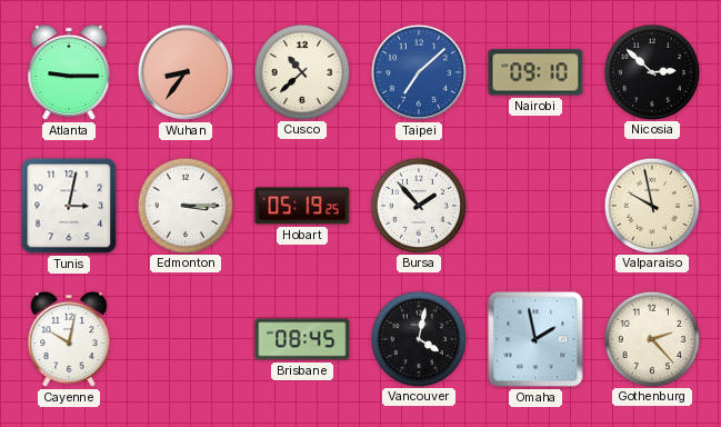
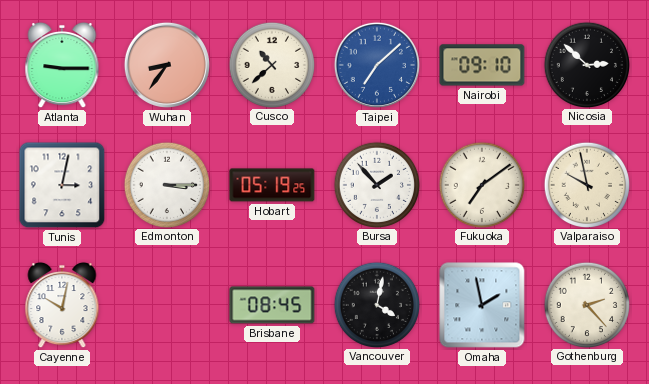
Fukuoka: none -> 7:09
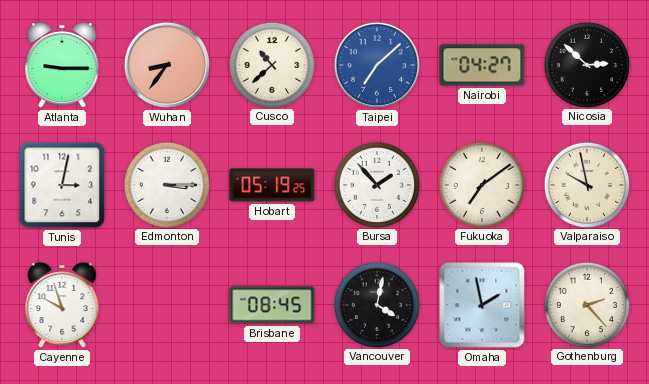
Nairobi: 09:10 -> 04:27
Cayenne: 10:02 -> 9:57
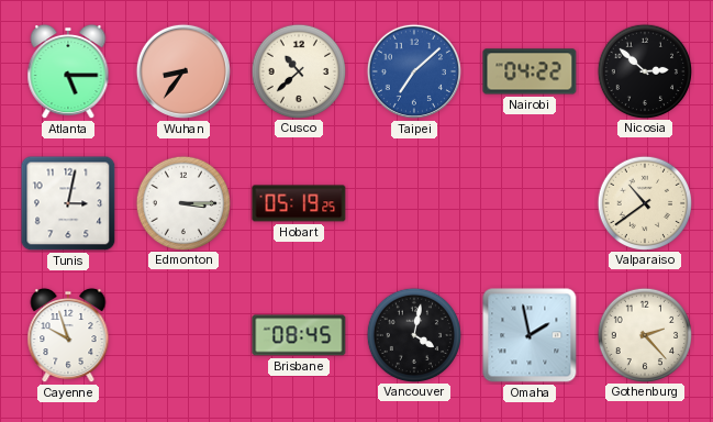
Atlanta: 9:15 -> 5:15
Nairobi: 04:27 -> 04:22
Bursa: 1:53 -> none
Fukuoka: 7:09 -> none
Valparaiso: 9:58 -> 10:39
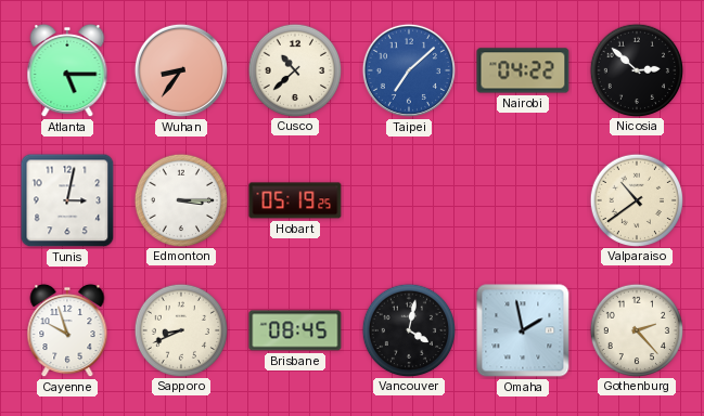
Sapporo: none -> 8:41
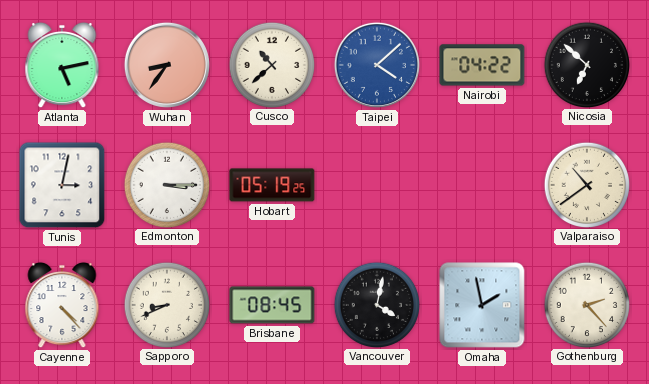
Atlanta: 5:15 -> 5:13
Taipei: 7:08 -> 4:08
Nicosia: 2:52 -> 6:52
Cayenne: 9:57 -> 4:23
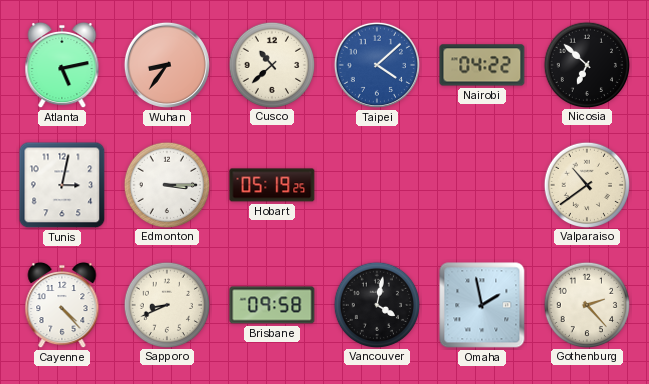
Brisbane: 08:45 -> 09:58
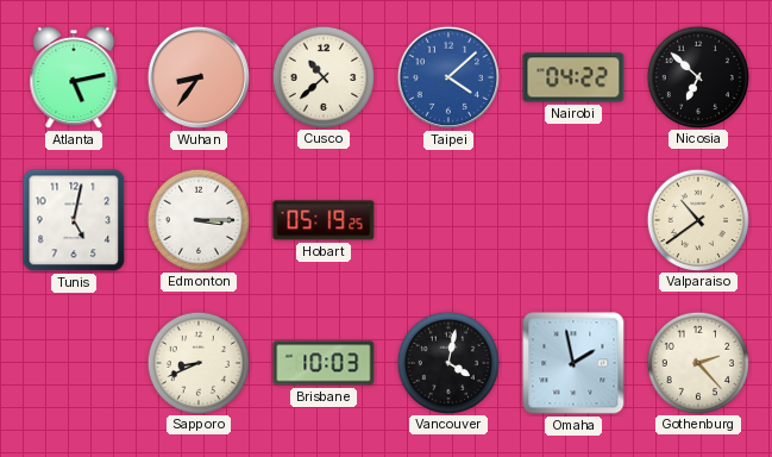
Tunis: 3:02 -> 5:02
Cayenne: 4:23 -> none
Brisbane: 09:58 -> 10:03
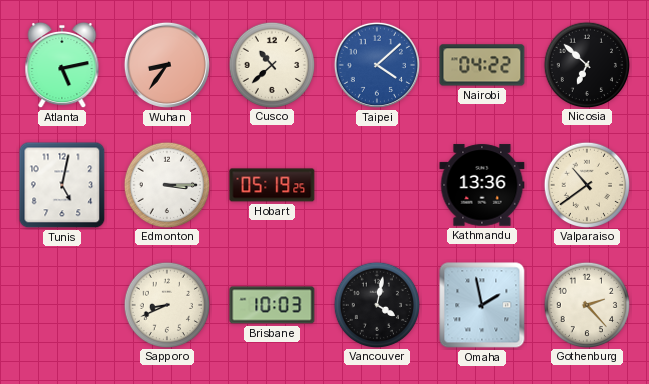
Kathmandu: none -> 13:36
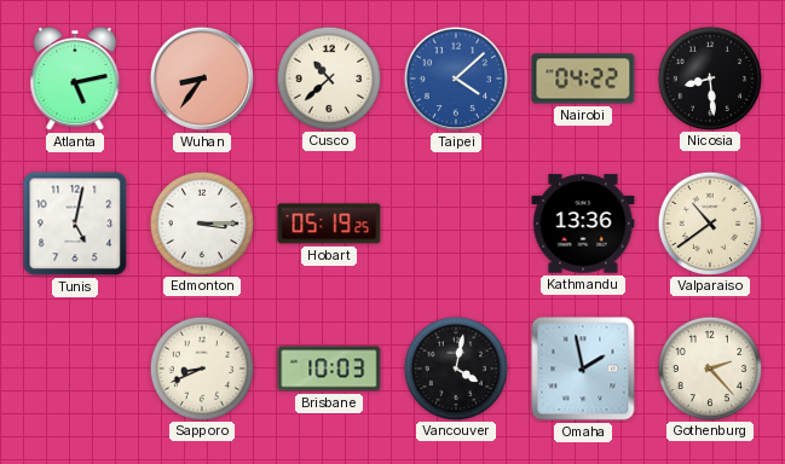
Nicosia: 6:52 -> 8:29
